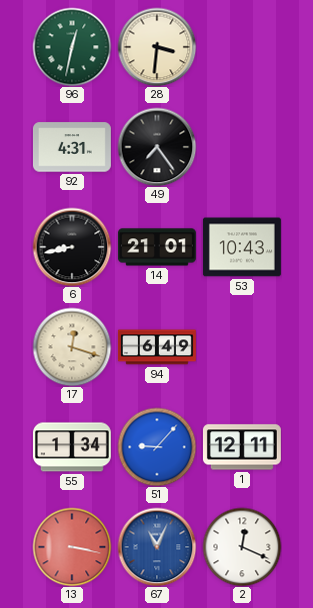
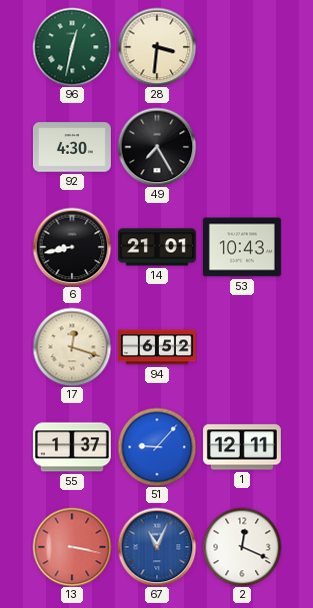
92: 4:31 -> 4:30
49: 7:24 -> 7:25
94: 6:49 -> 6:52
55: 1:34 -> 1:37
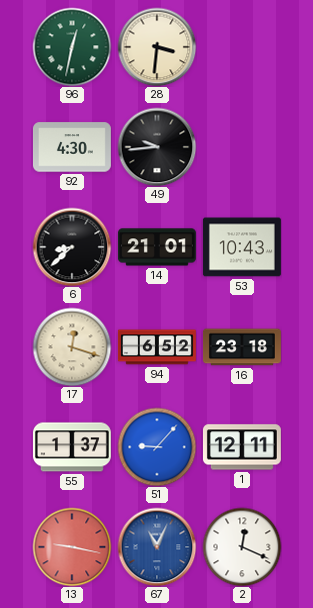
49: 7:25 -> 9:44
6: 8:43 -> 8:38
16: none -> 23:18
13: 3:17 -> 9:17
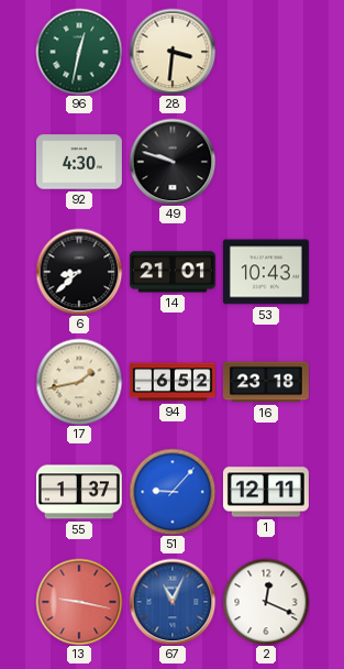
49: 9:44 -> 9:48
17: 12:18 -> 1:43
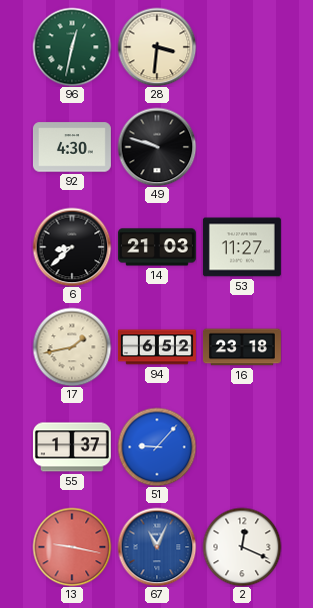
14: 21:01 -> 21:03
53: 10:43 -> 11:27
1: 12:11 -> none
